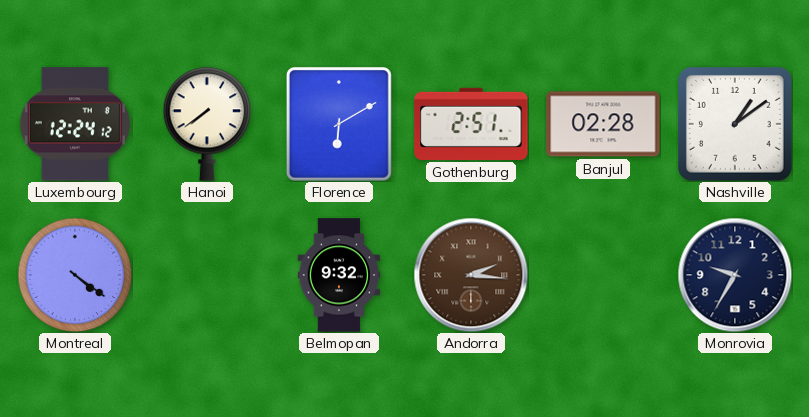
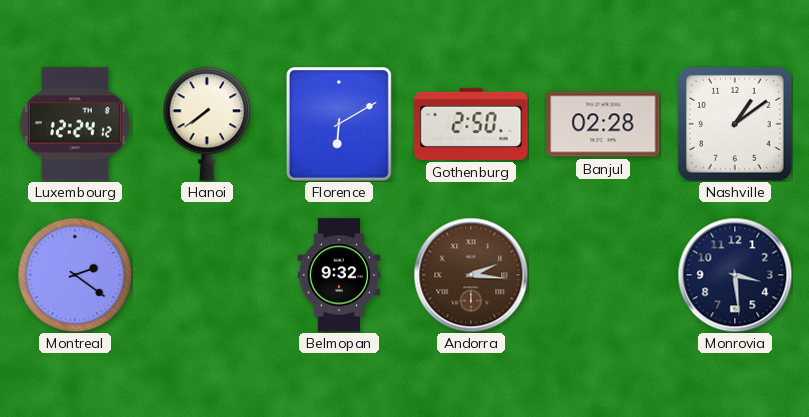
Gothenburg: 2:51 -> 2:50
Montreal: 4:21 -> 2:21
Monrovia: 9:35 -> 3:29
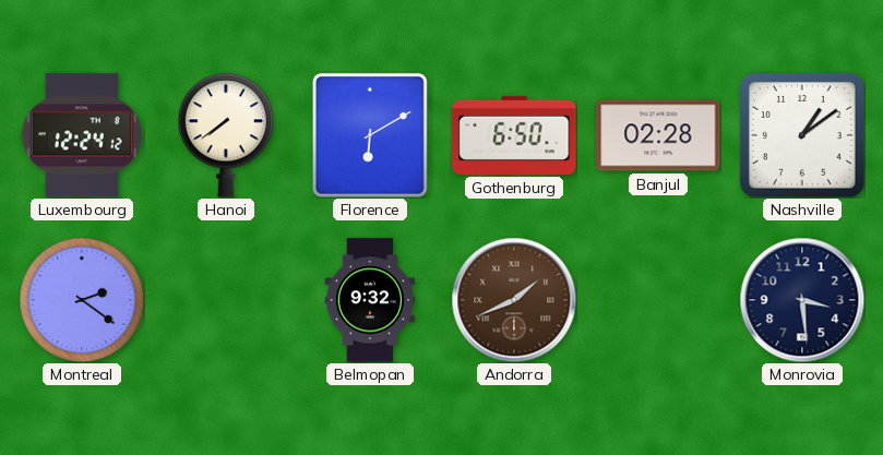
Gothenburg: 2:50 -> 6:50
Andorra: 2:16 -> 1:41
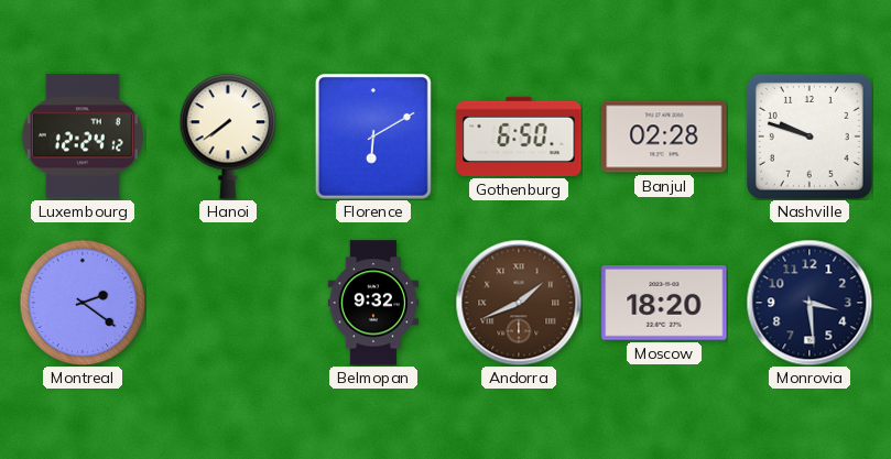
Nashville: 1:09 -> 9:48
Moscow: none -> 18:20
